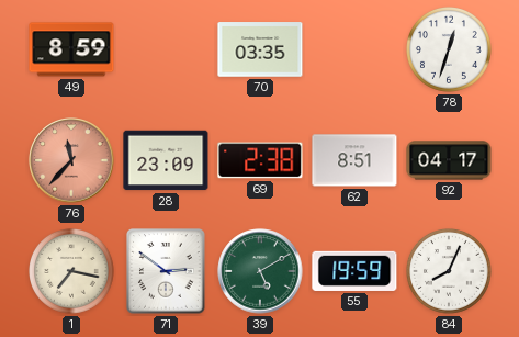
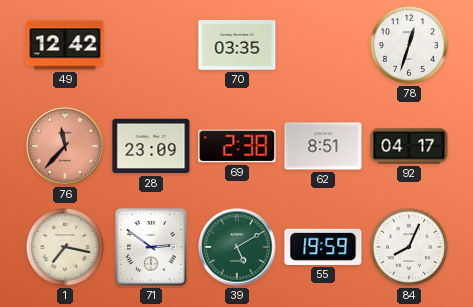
49: 8:59 -> 12:42
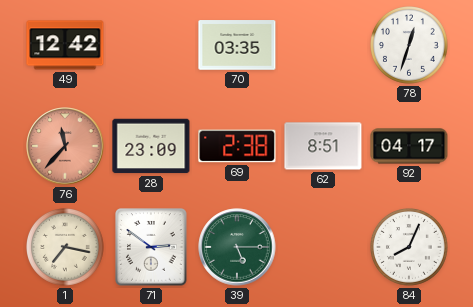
39: 5:10 -> 5:15
55: 19:59 -> none
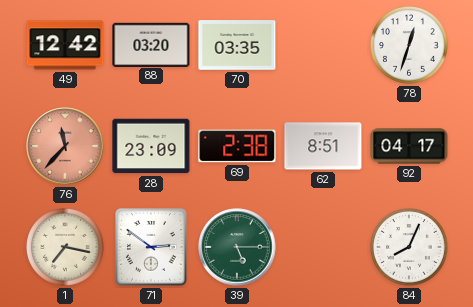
88: none -> 03:20
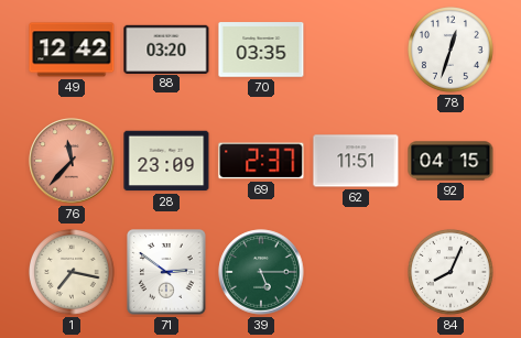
69: 2:38 -> 2:37
62: 8:51 -> 11:51
92: 04:17 -> 04:15
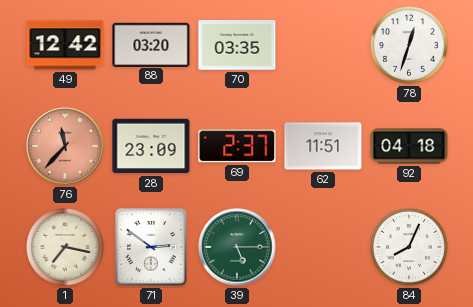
92: 04:15 -> 04:18
